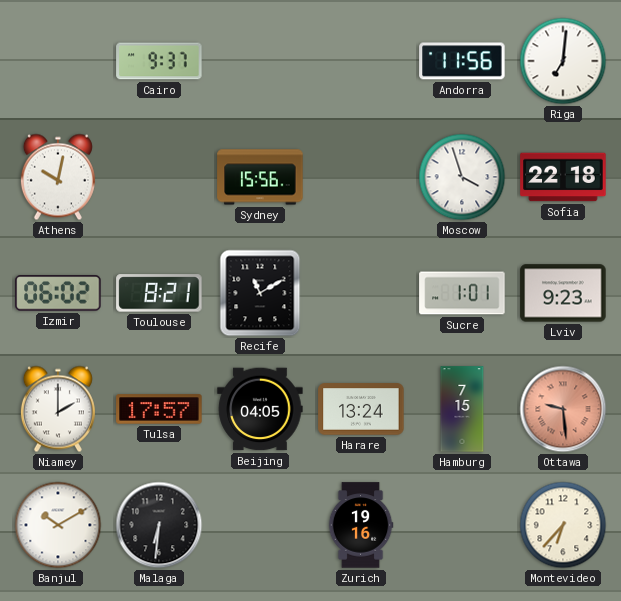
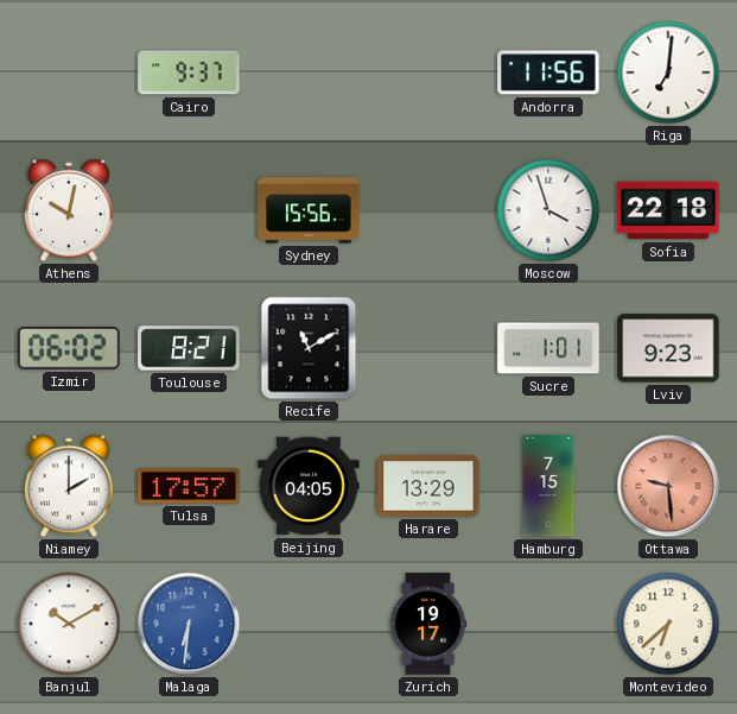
Harare: 13:24 -> 13:29
Malaga dial: black -> blue
Zurich: 19:16 -> 19:17
Montevideo: 6:37 -> 6:38
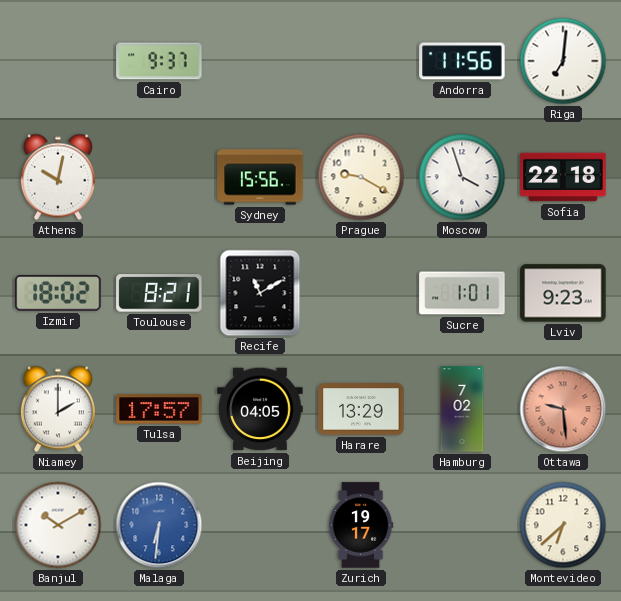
Prague: none -> 9:20
Izmir: 06:02 -> 18:02
Hamburg: 7:15 -> 7:02
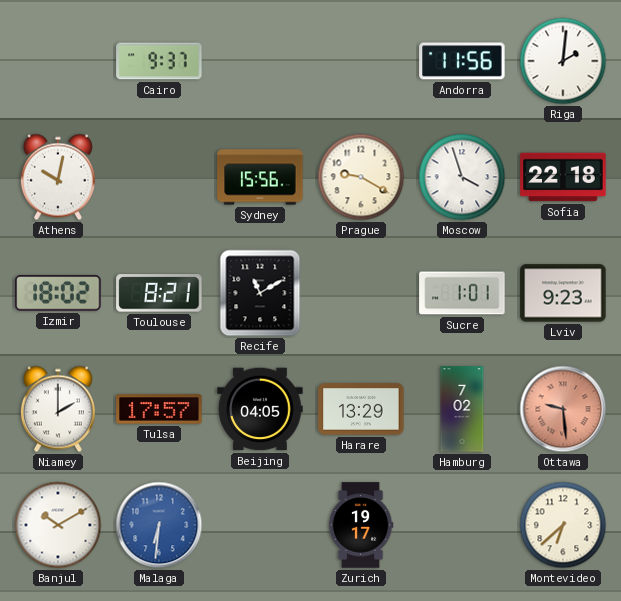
Riga: 7:01 -> 2:01
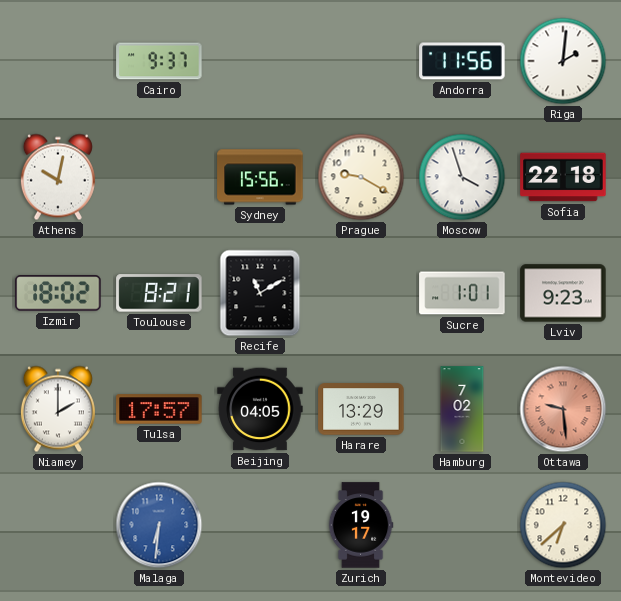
Banjul: 10:10 -> none
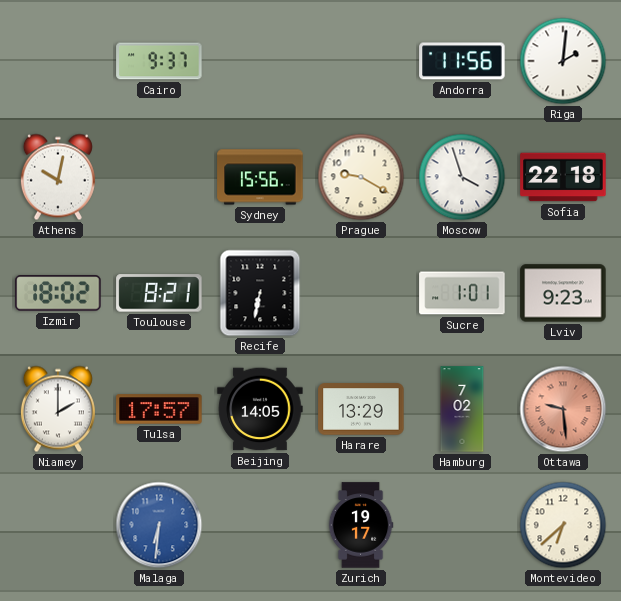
Recife: 11:10 -> 6:32
Beijing: 04:05 -> 14:05
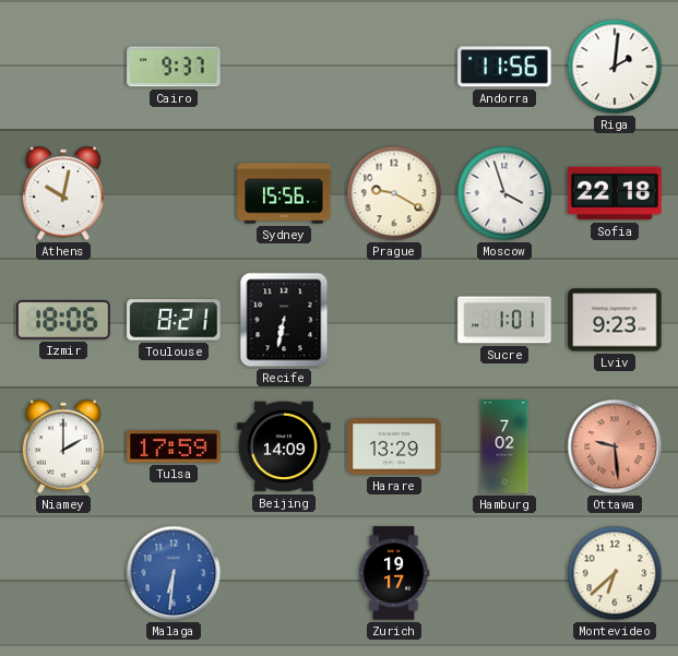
Izmir: 18:02 -> 18:06
Tulsa: 17:57 -> 17:59
Beijing: 14:05 -> 14:09
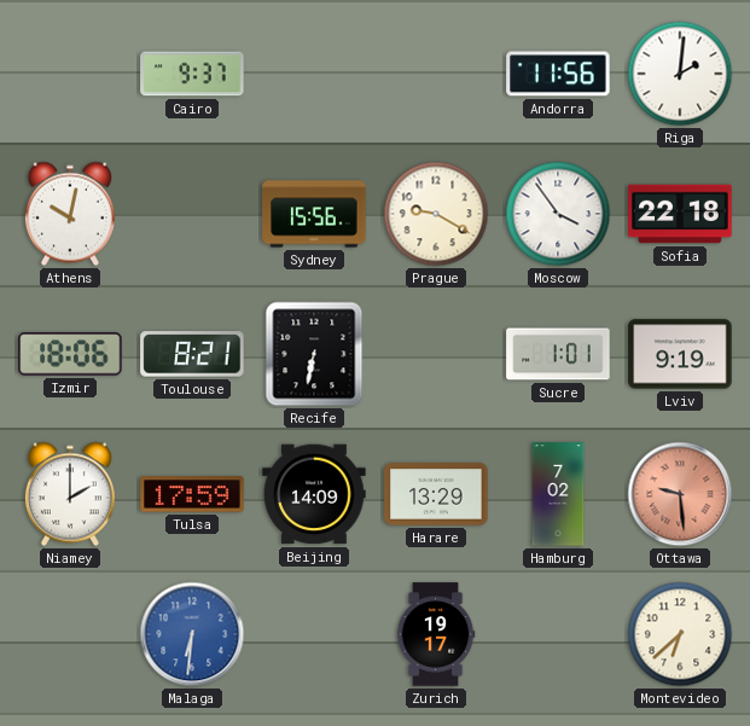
Moscow: 3:57 -> 3:54
Lviv: 9:23 -> 9:19
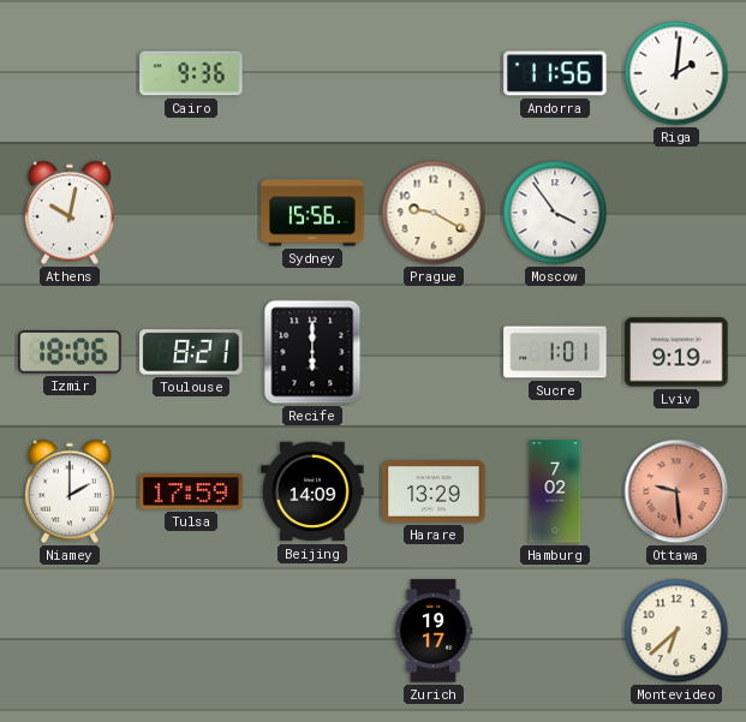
Cairo: 9:37 -> 9:36
Sofia: 22:18 -> none
Recife: 6:32 -> 6:00
Malaga: 6:31 -> none
